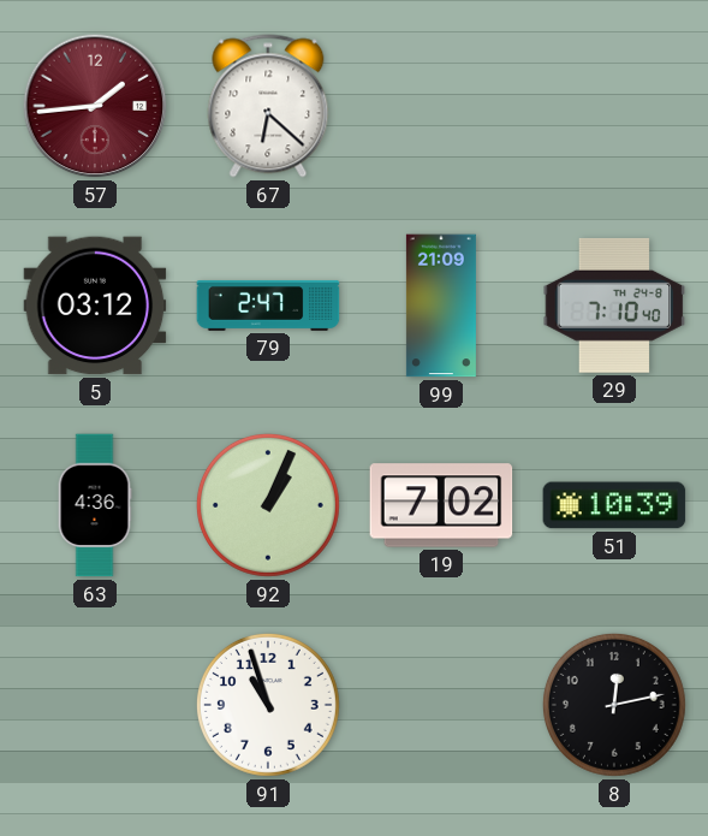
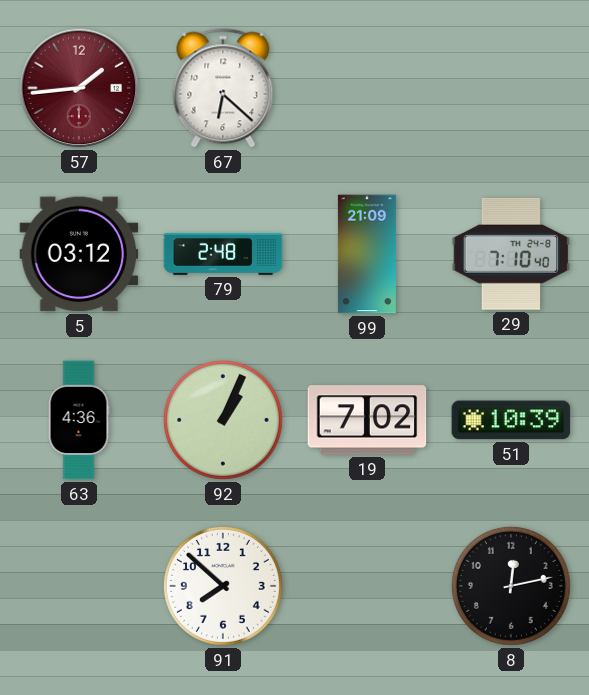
79: 2:47 -> 2:48
91: 10:57 -> 7:52
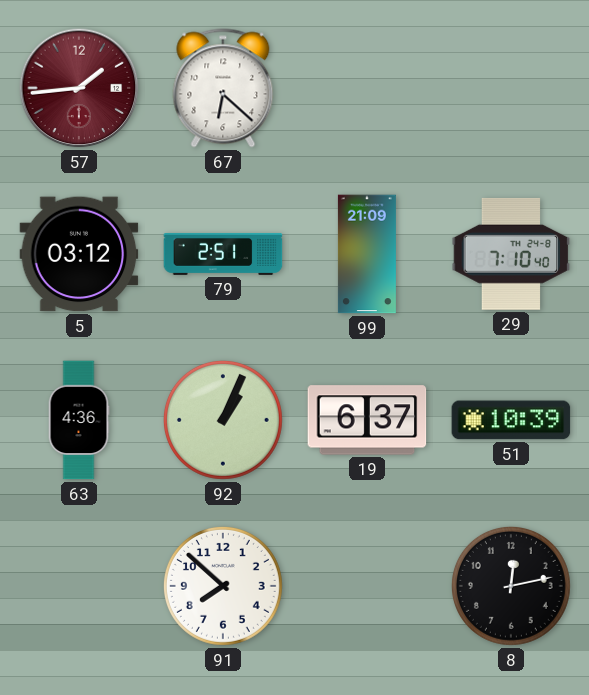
79: 2:48 -> 2:51
19: 7:02 -> 6:37
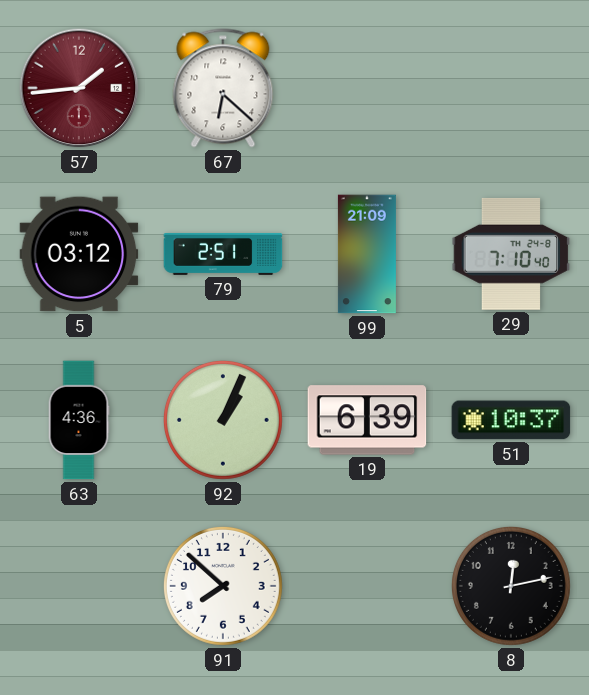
19: 6:37 -> 6:39
51: 10:39 -> 10:37
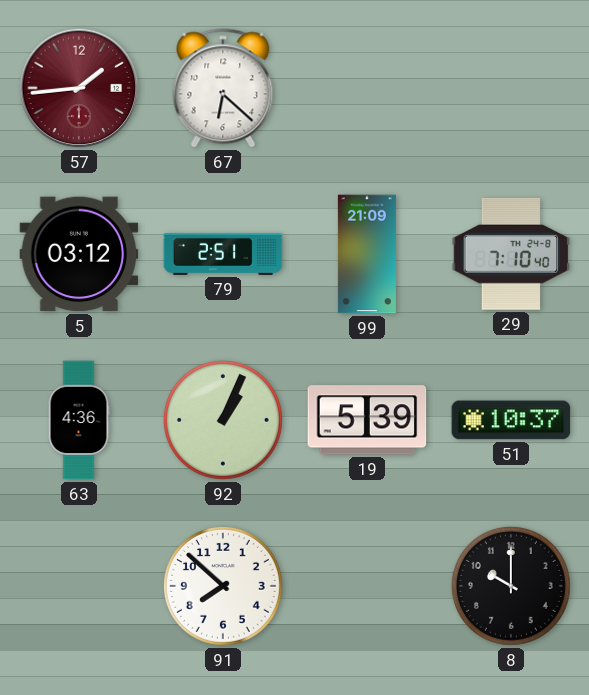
19: 6:39 -> 5:39
8: 12:13 -> 10:00
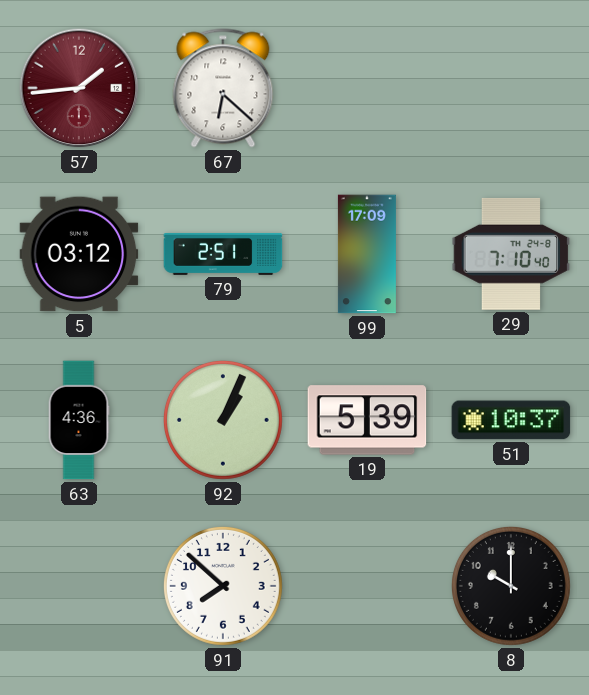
99: 21:09 -> 17:09
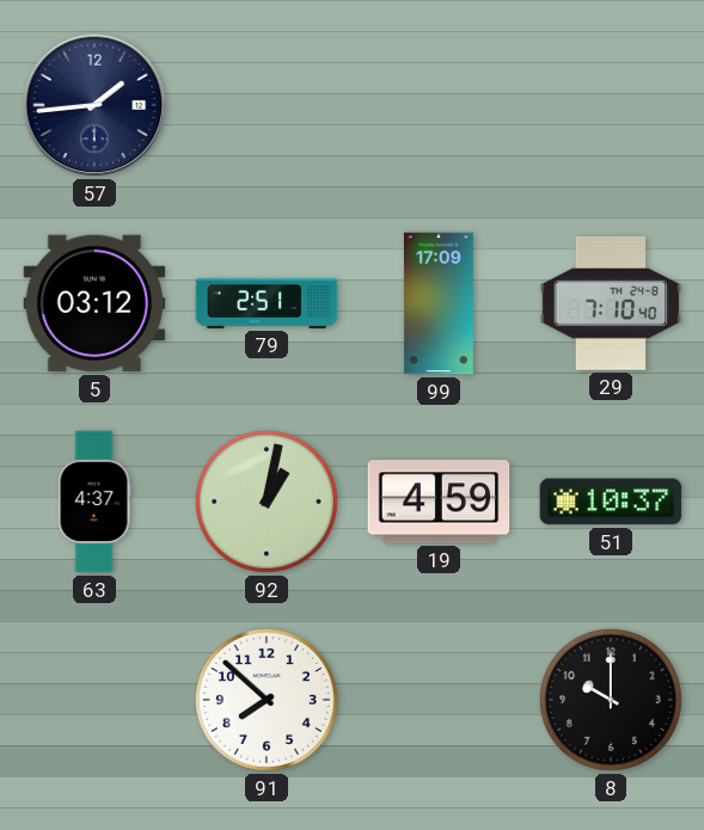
57 dial: burgundy -> navy
67: 6:22 -> none
63: 4:36 -> 4:37
92: 1:04 -> 1:02
19: 5:39 -> 4:59
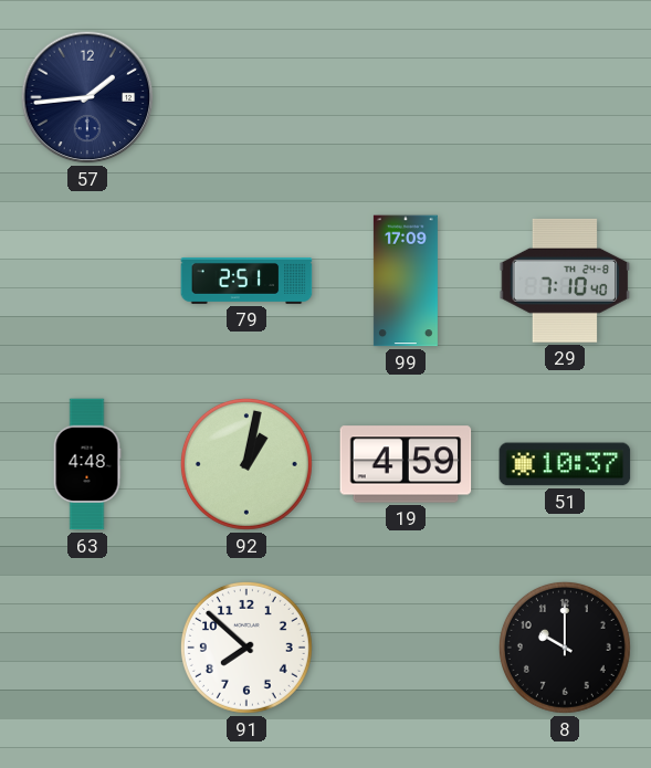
5: 03:12 -> none
63: 4:37 -> 4:48
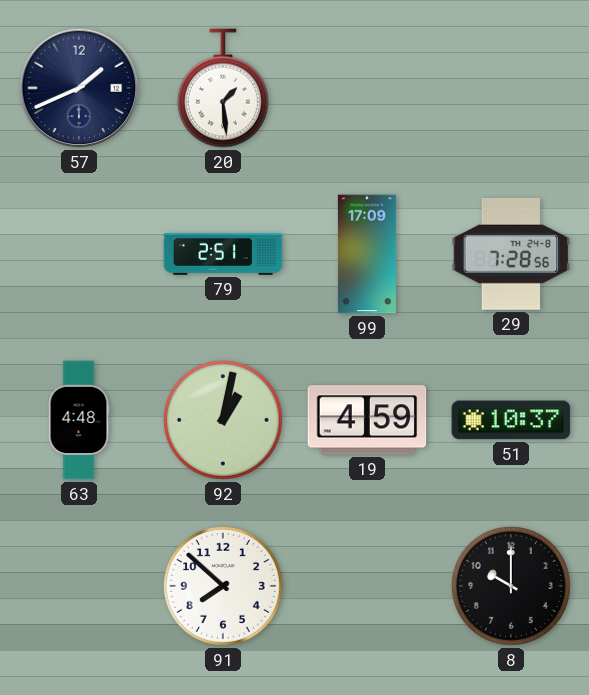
57: 1:44 -> 1:41
20: none -> 1:29
29: 7:10 -> 7:28
